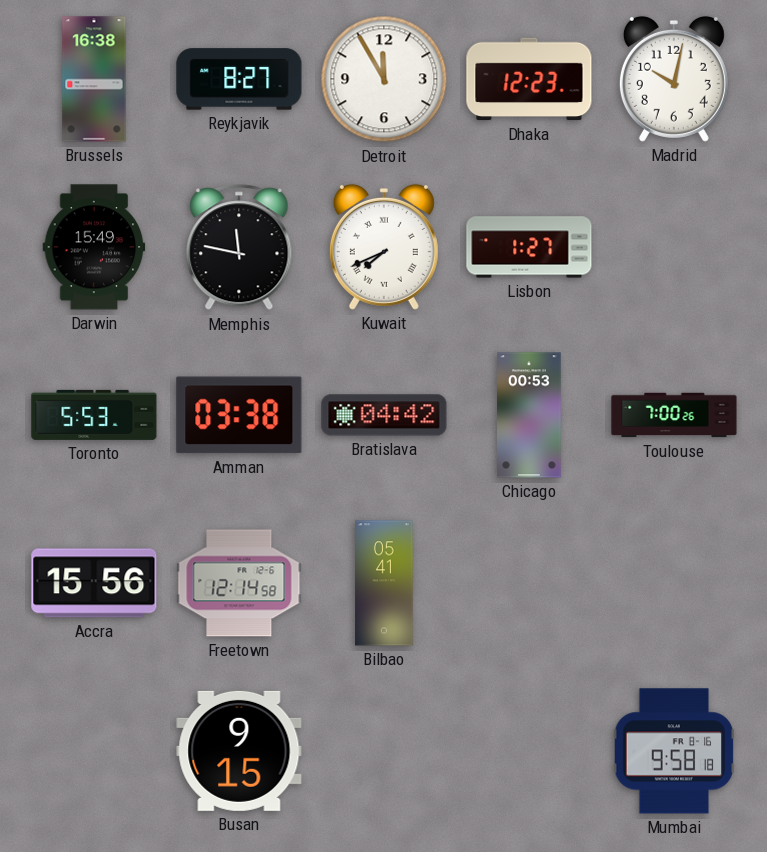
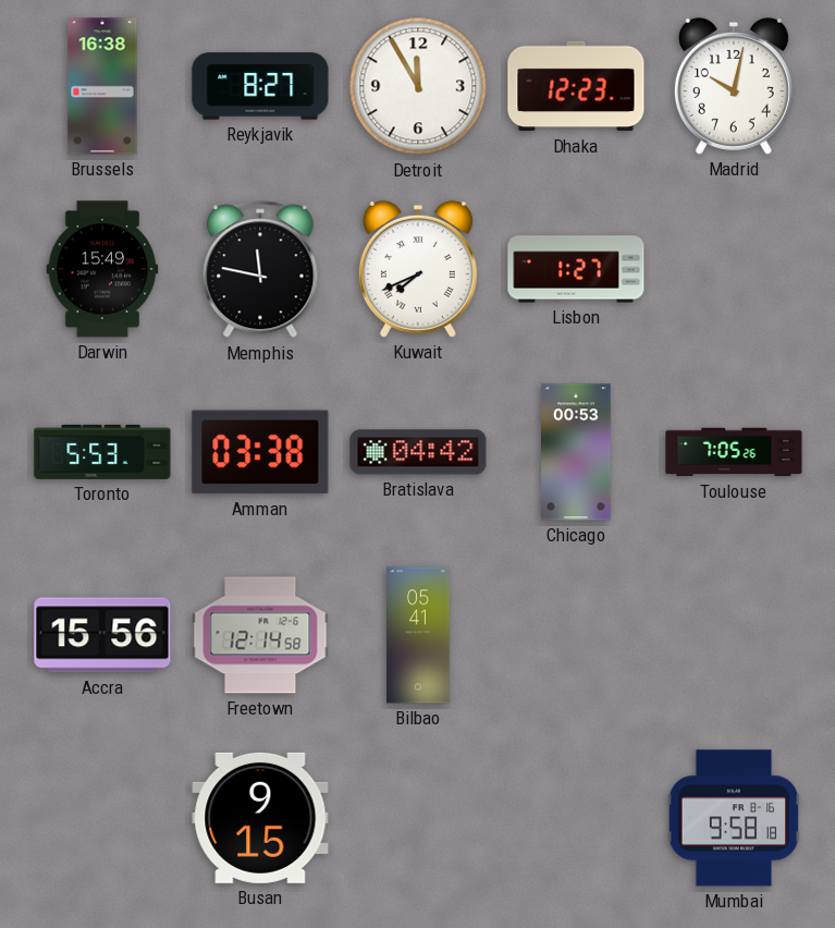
Toulouse: 7:00 -> 7:05
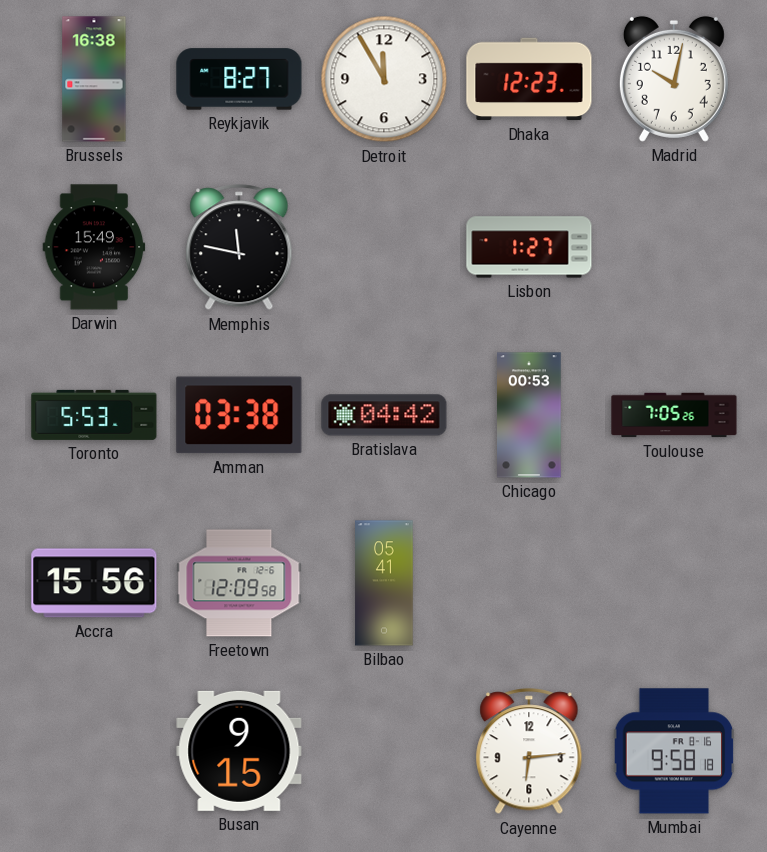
Kuwait: 7:41 -> none
Freetown: 12:14 -> 12:09
Cayenne: none -> 6:14
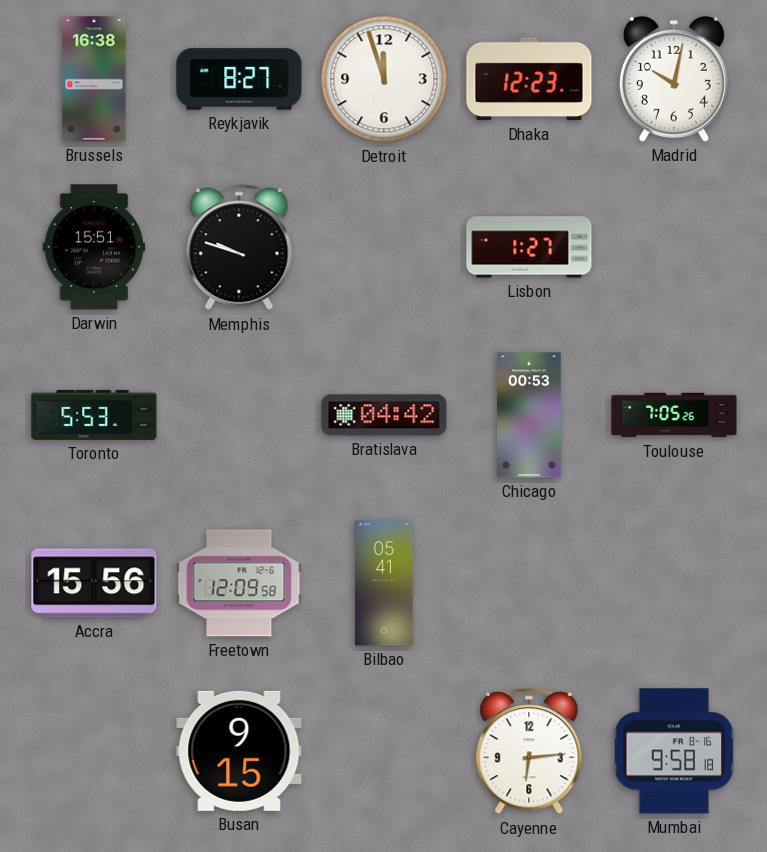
Detroit: 11:55 -> 11:57
Darwin: 15:49 -> 15:51
Memphis: 11:47 -> 9:48
Amman: 03:38 -> none
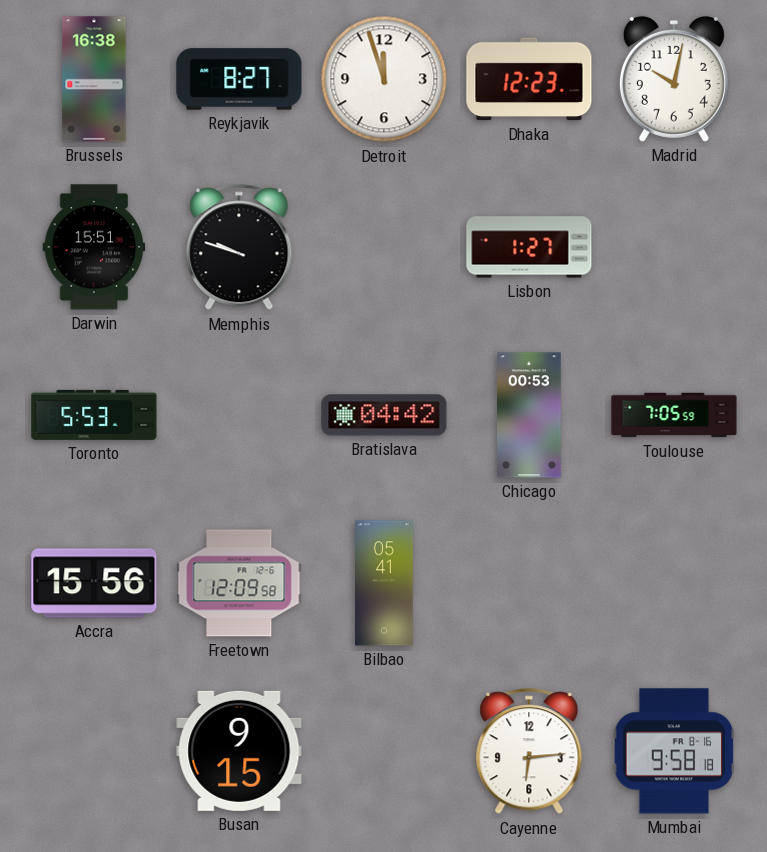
Toulouse: 7:05:26 -> 7:05:59
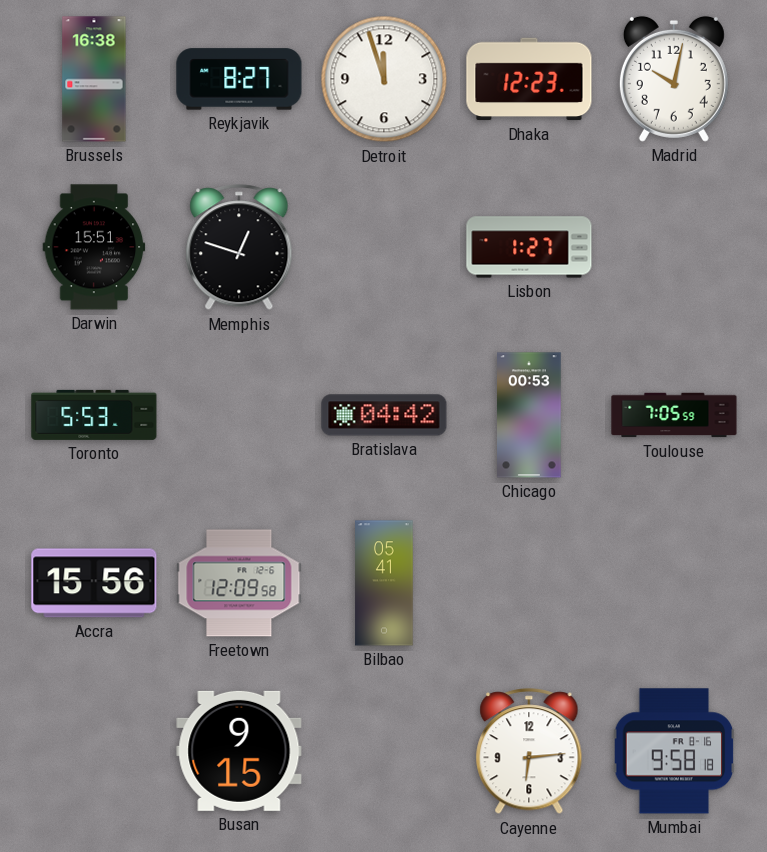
Memphis: 9:48 -> 12:48
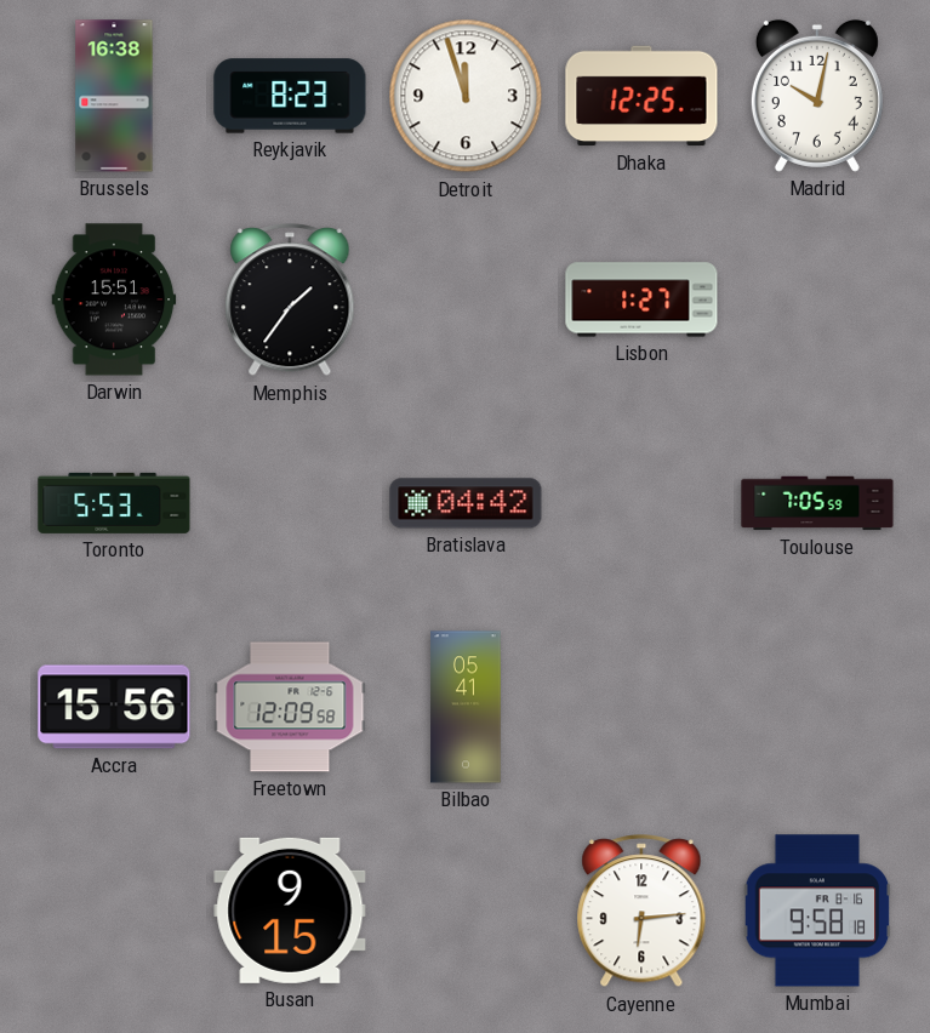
Reykjavik: 8:27 -> 8:23
Dhaka: 12:23 -> 12:25
Memphis: 12:48 -> 1:36
Chicago: 00:53 -> none
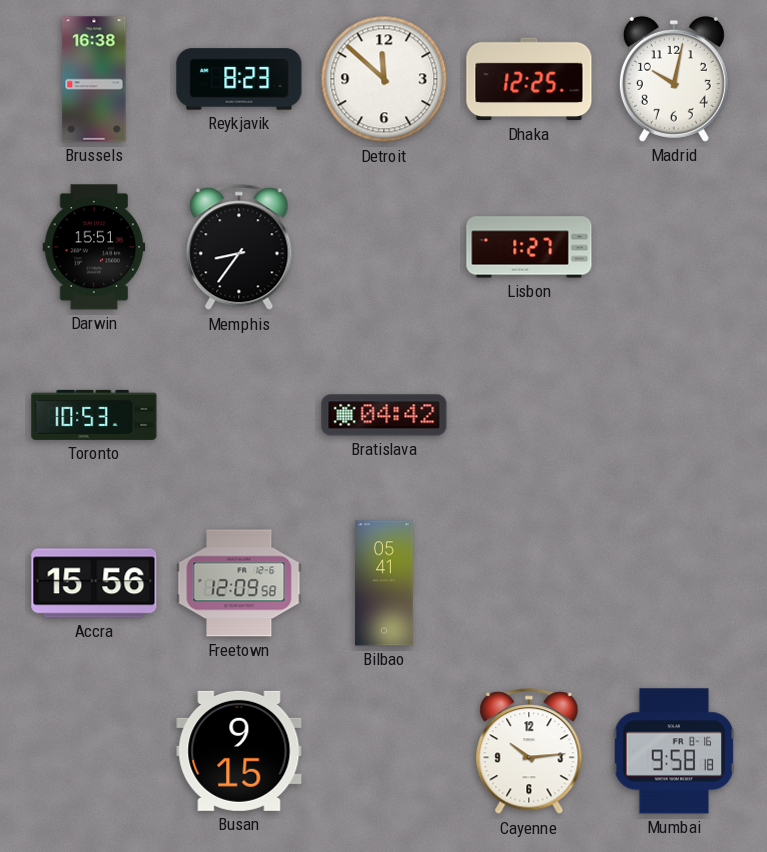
Detroit: 11:57 -> 11:52
Memphis: 1:36 -> 8:36
Toronto: 5:53 -> 10:53
Toulouse: 7:05 -> none
Cayenne: 6:14 -> 10:14
